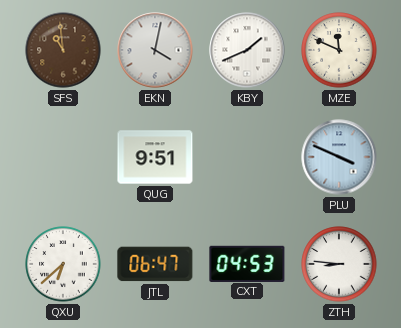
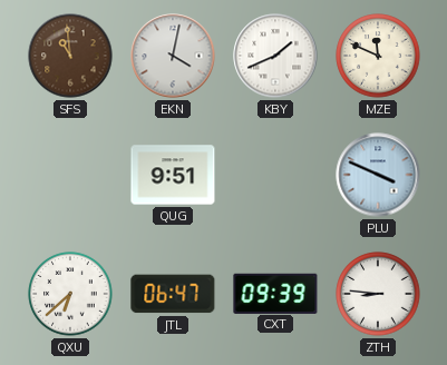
CXT: 04:53 -> 09:39
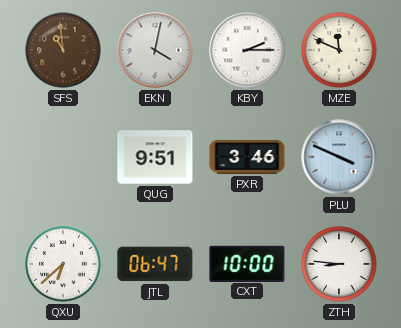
KBY: 1:41 -> 2:15
PXR: none -> 3:46
CXT: 09:39 -> 10:00
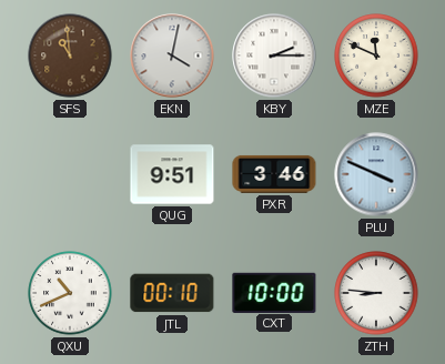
QXU: 6:38 -> 10:41
JTL: 06:47 -> 00:10
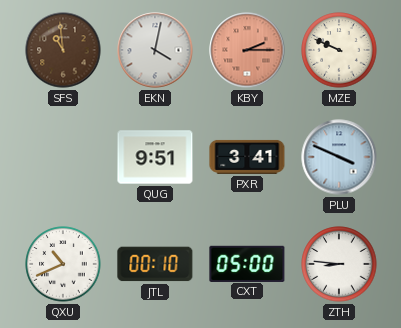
KBY dial: white -> salmon
MZE: 11:49 -> 9:49
PXR: 3:46 -> 3:41
CXT: 10:00 -> 05:00
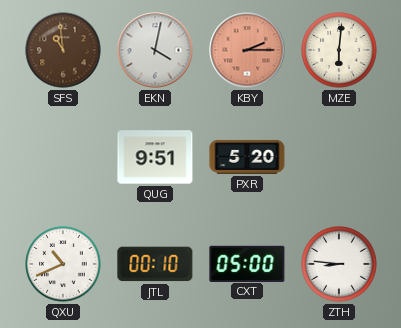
MZE: 9:49 -> 6:01
PXR: 3:41 -> 5:20
PLU: 3:49 -> none
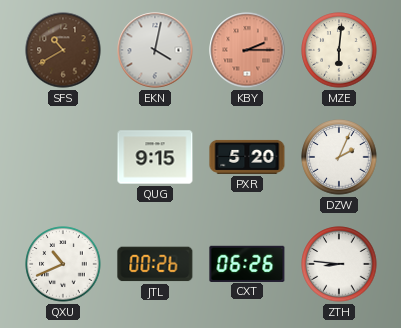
SFS: 10:59 -> 10:40
QUG: 9:51 -> 9:15
DZW: none -> 2:04
JTL: 00:10 -> 00:26
CXT: 05:00 -> 06:26
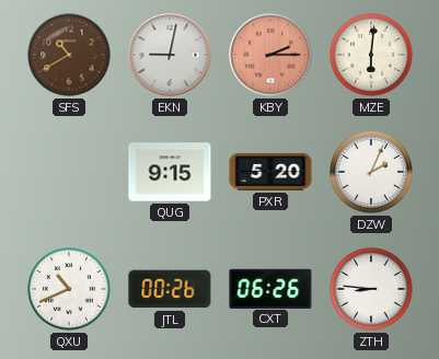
EKN: 4:02 -> 9:02
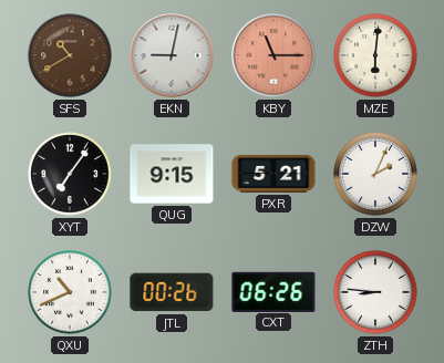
KBY: 2:15 -> 11:15
XYT: none -> 7:06
PXR: 5:20 -> 5:21
